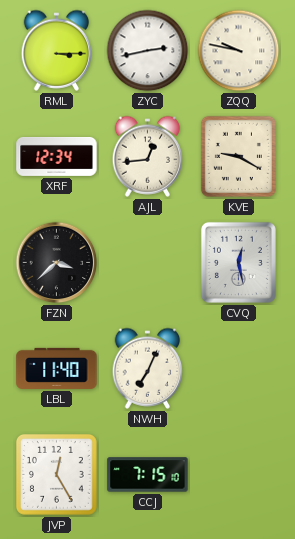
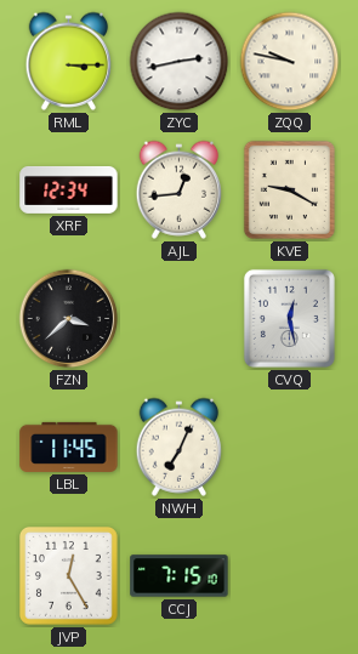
LBL: 11:40 -> 11:45
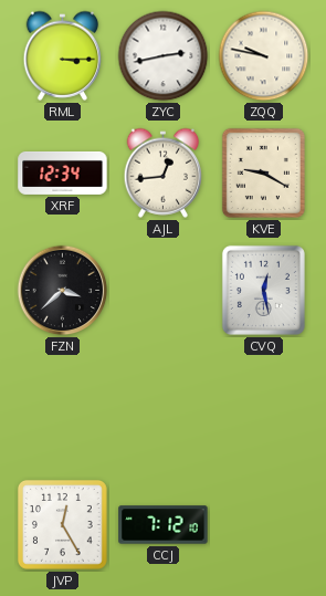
LBL: 11:45 -> none
NWH: 7:04 -> none
CCJ: 7:15 -> 7:12
